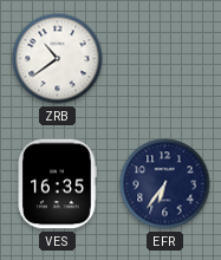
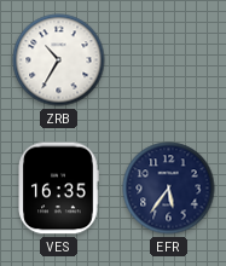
ZRB: 10:39 -> 10:35
EFR: 6:36 -> 5:36
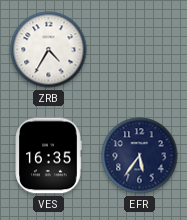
ZRB: 10:35 -> 4:35
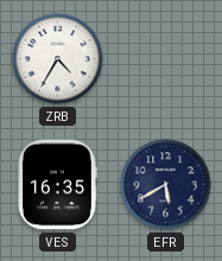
EFR: 5:36 -> 5:40
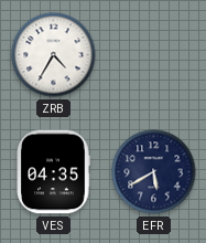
VES: 16:35 -> 04:35
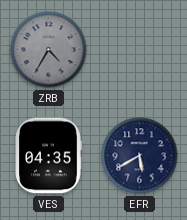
ZRB dial: white -> grey
